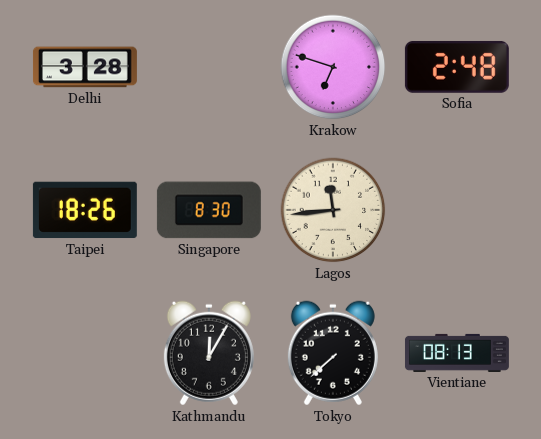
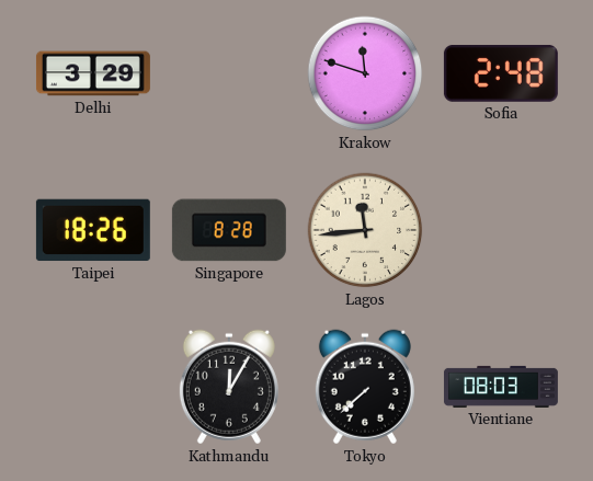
Delhi: 3:28 -> 3:29
Krakow: 6:48 -> 11:48
Singapore: 8:30 -> 8:28
Vientiane: 08:13 -> 08:03
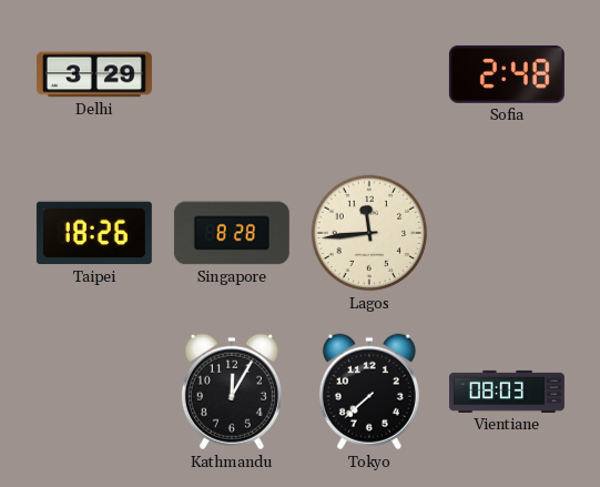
Krakow: 11:48 -> none
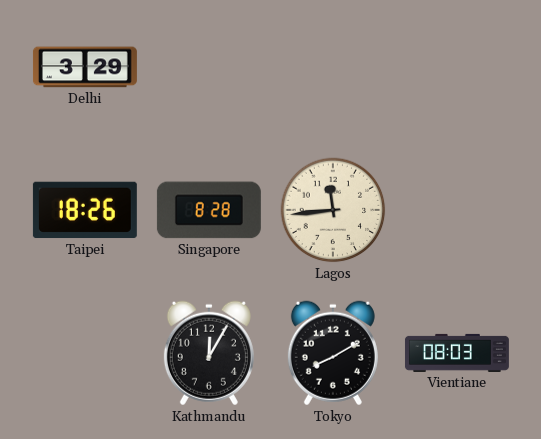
Sofia: 2:48 -> none
Tokyo: 7:38 -> 8:10
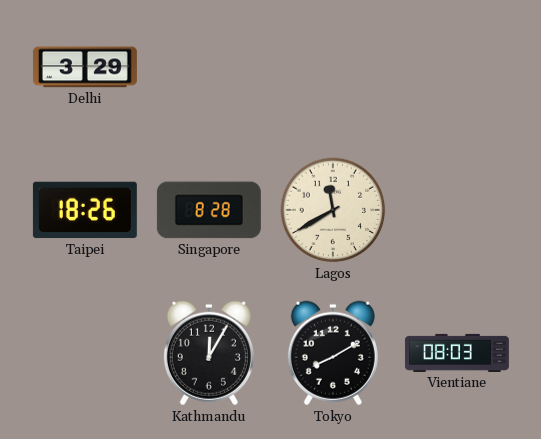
Lagos: 11:44 -> 11:40
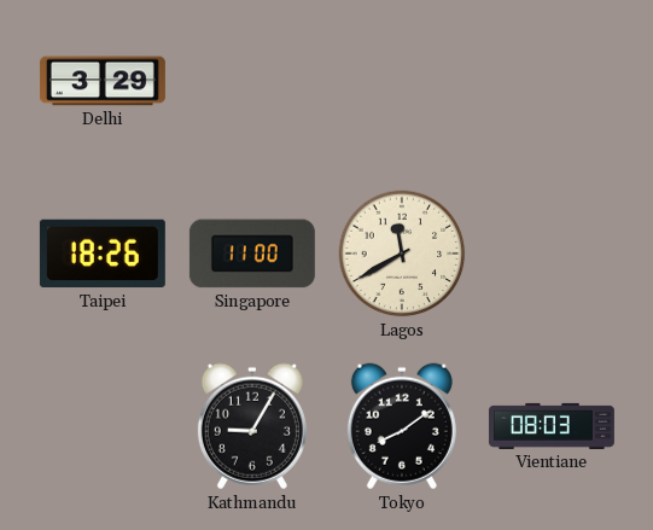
Singapore: 8:28 -> 11:00
Kathmandu: 12:05 -> 9:05
Tokyo: 8:10 -> 8:09
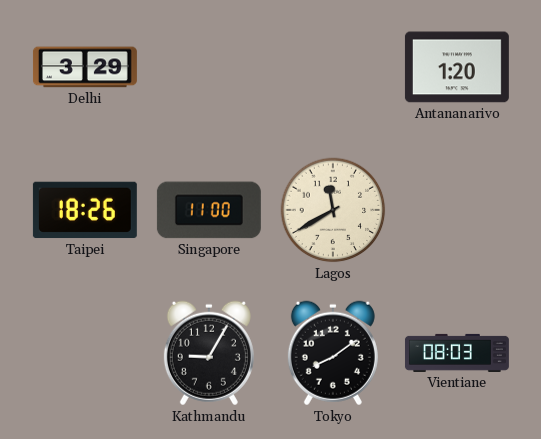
Antananarivo: none -> 1:20
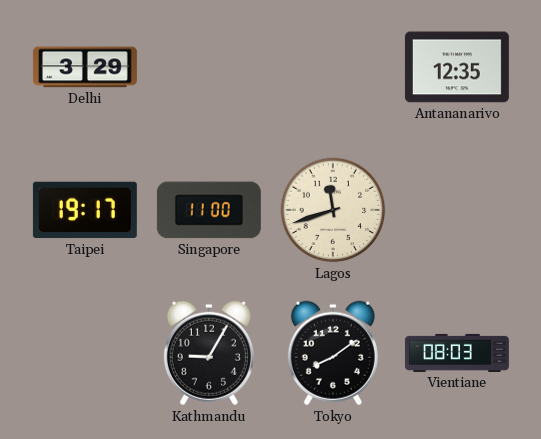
Antananarivo: 1:20 -> 12:35
Taipei: 18:26 -> 19:17
Lagos: 11:40 -> 11:42
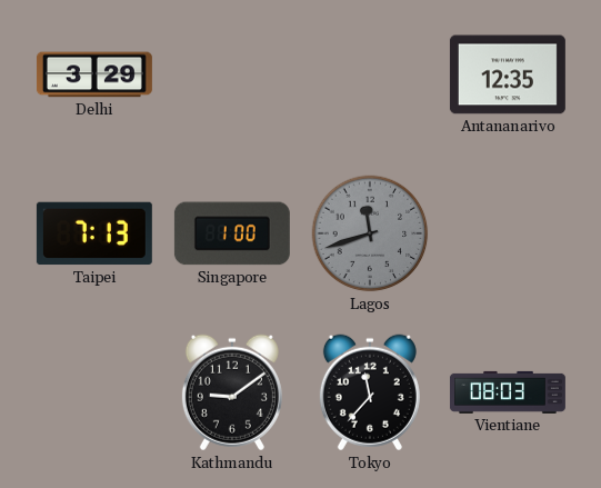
Taipei: 19:17 -> 7:13
Singapore: 11:00 -> 1:00
Lagos dial: cream -> grey
Kathmandu: 9:05 -> 9:09
Tokyo: 8:09 -> 11:37
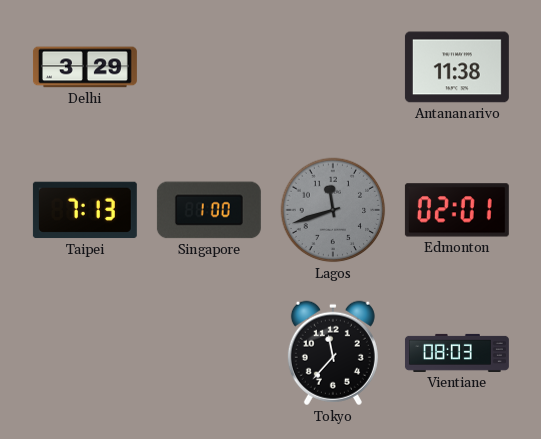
Antananarivo: 12:35 -> 11:38
Edmonton: none -> 02:01
Kathmandu: 9:09 -> none
